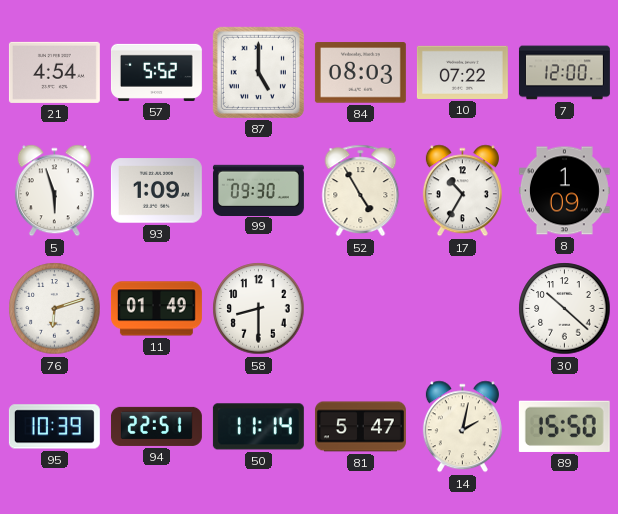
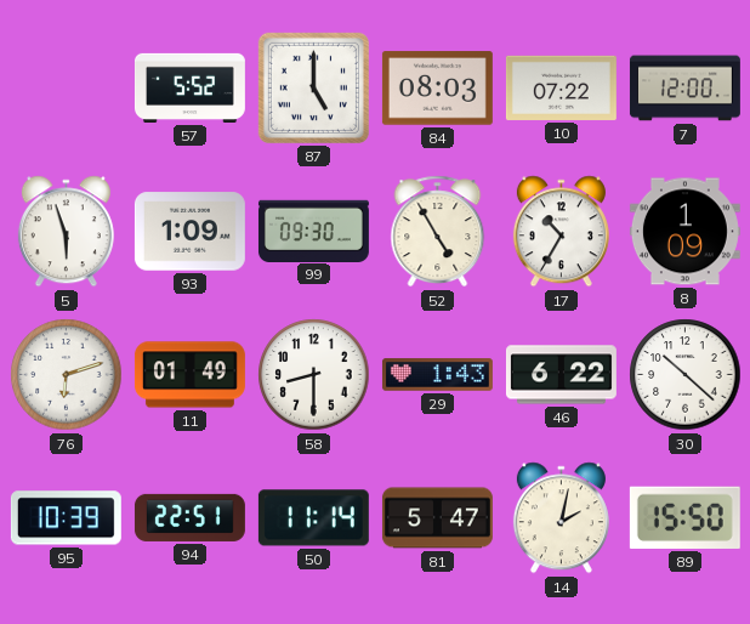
21: 4:54 -> none
29: none -> 1:43
46: none -> 6:22
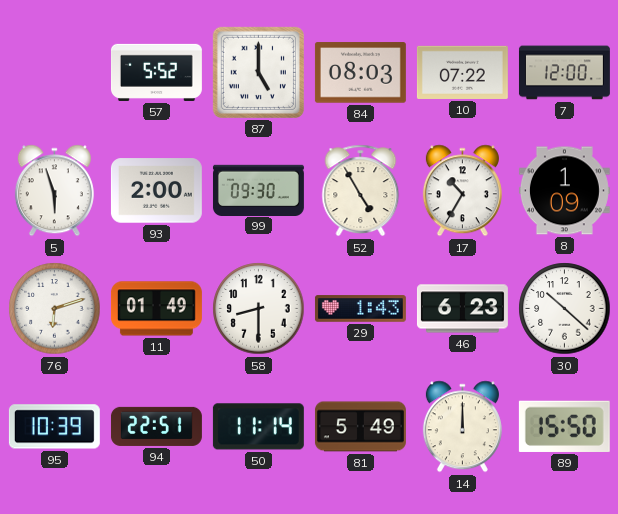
93: 1:09 -> 2:00
46: 6:22 -> 6:23
81: 5:47 -> 5:49
14: 2:02 -> 12:00
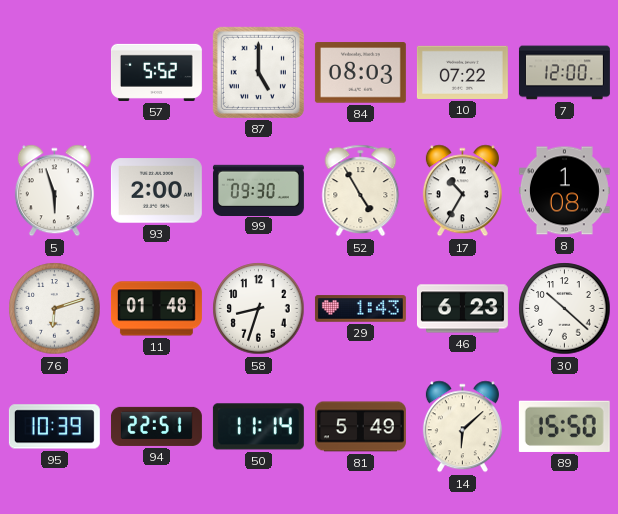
8: 1:09 -> 1:08
11: 01:49 -> 01:48
58: 8:30 -> 8:33
14: 12:00 -> 6:08
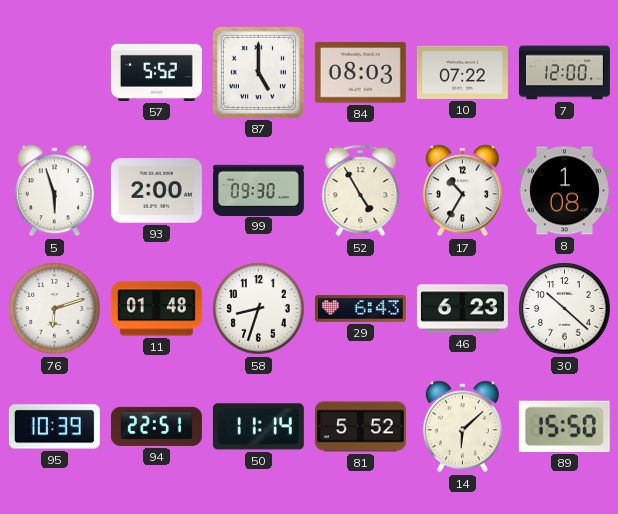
29: 1:43 -> 6:43
81: 5:49 -> 5:52
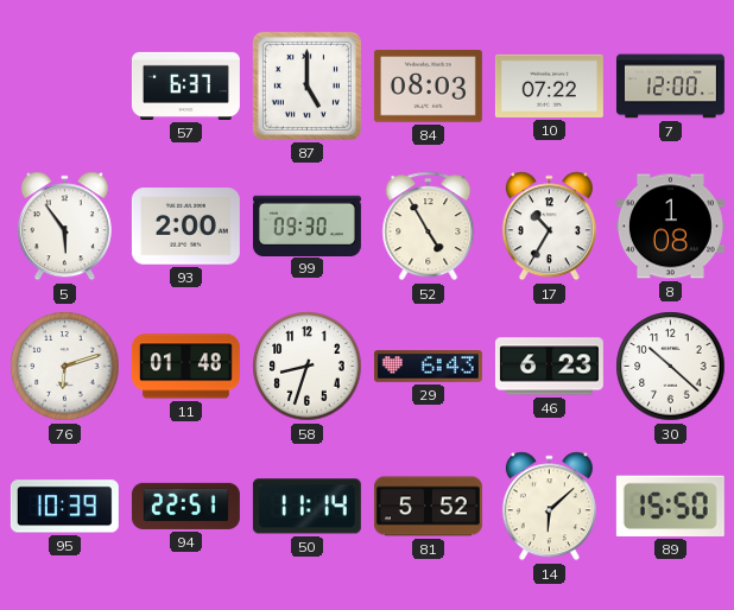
57: 5:52 -> 6:37
5: 5:57 -> 5:54
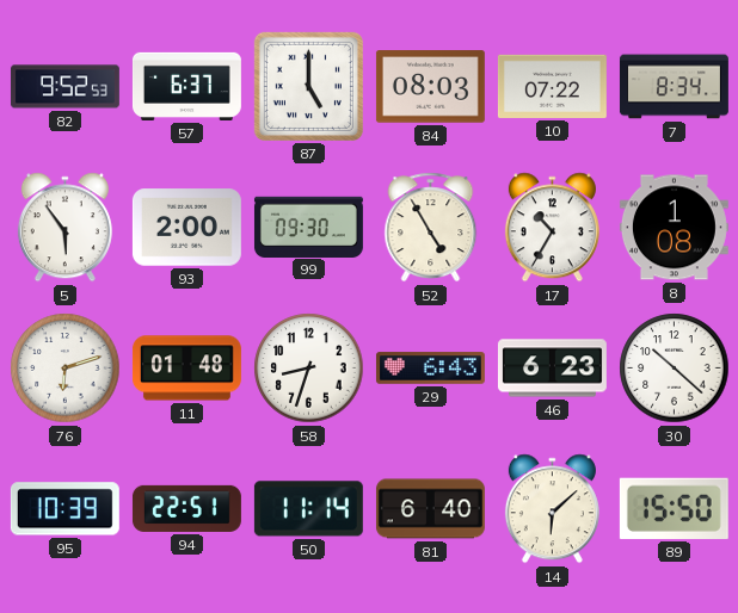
82: none -> 9:52
7: 12:00 -> 8:34
81: 5:52 -> 6:40
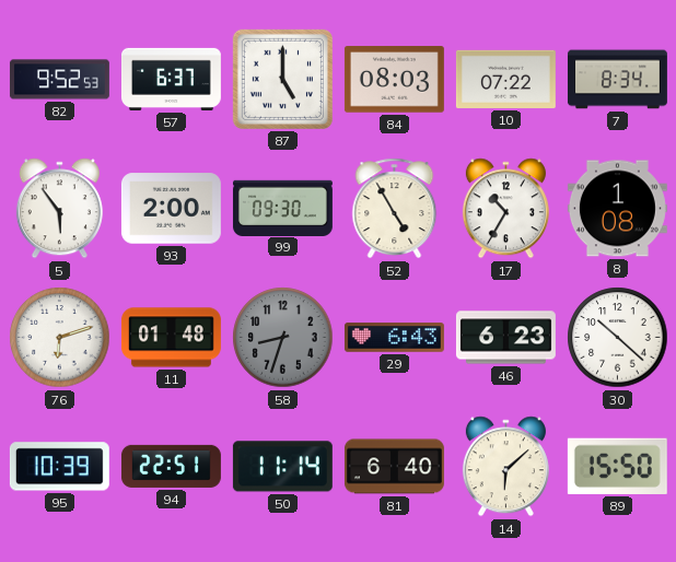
58 dial: white -> grey
